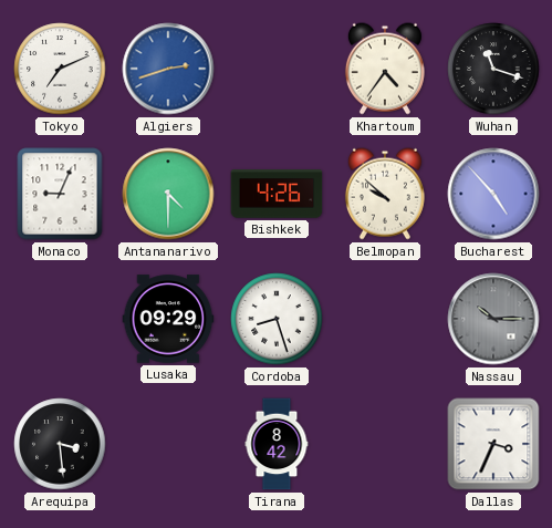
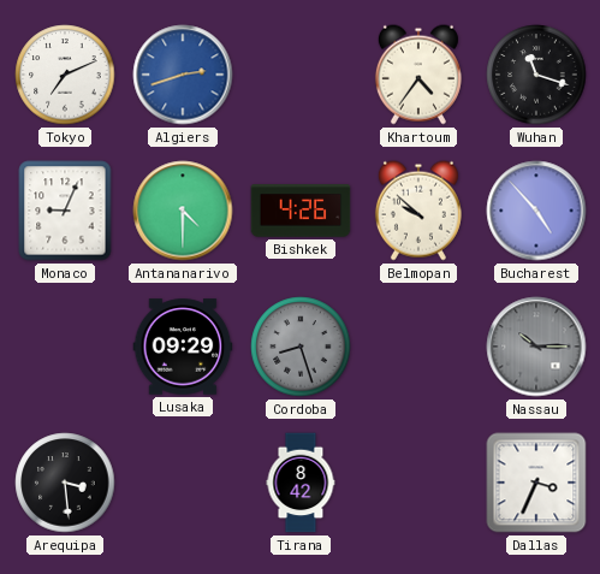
Cordoba dial: white -> grey
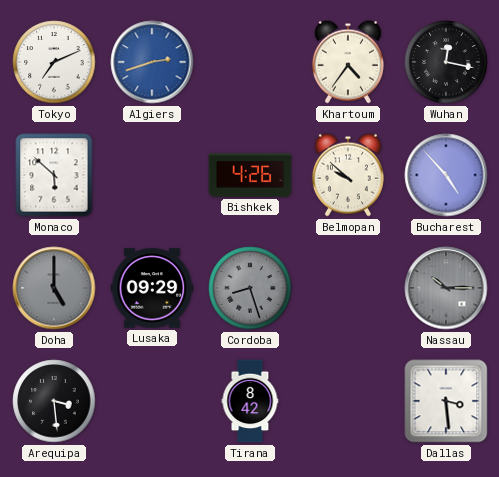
Wuhan: 11:18 -> 12:17
Monaco: 9:04 -> 5:52
Antananarivo: 4:30 -> none
Doha: none -> 5:00
Dallas: 3:34 -> 3:29
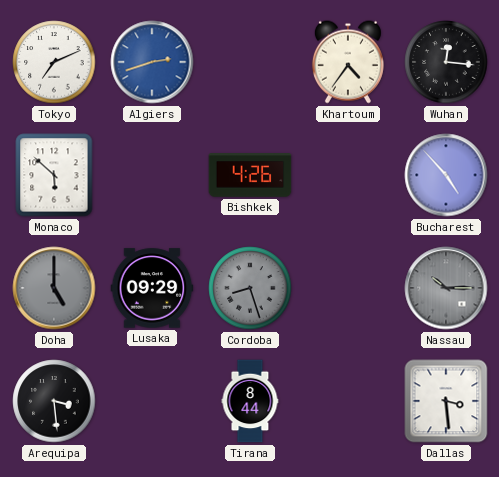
Wuhan: 12:17 -> 12:16
Belmopan: 9:52 -> none
Tirana: 8:42 -> 8:44
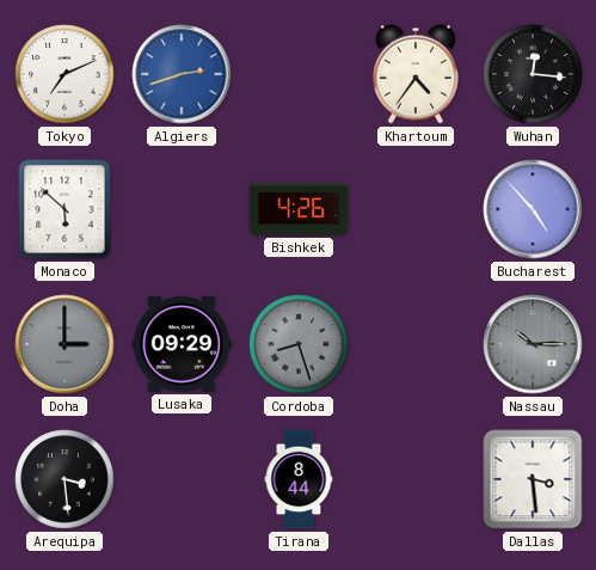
Doha: 5:00 -> 3:00
